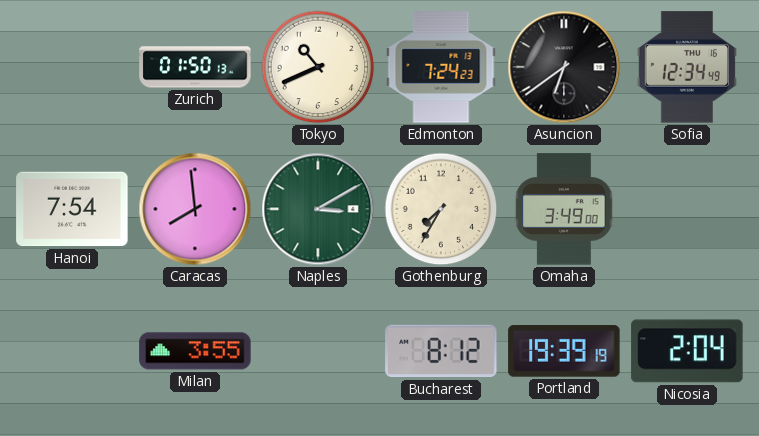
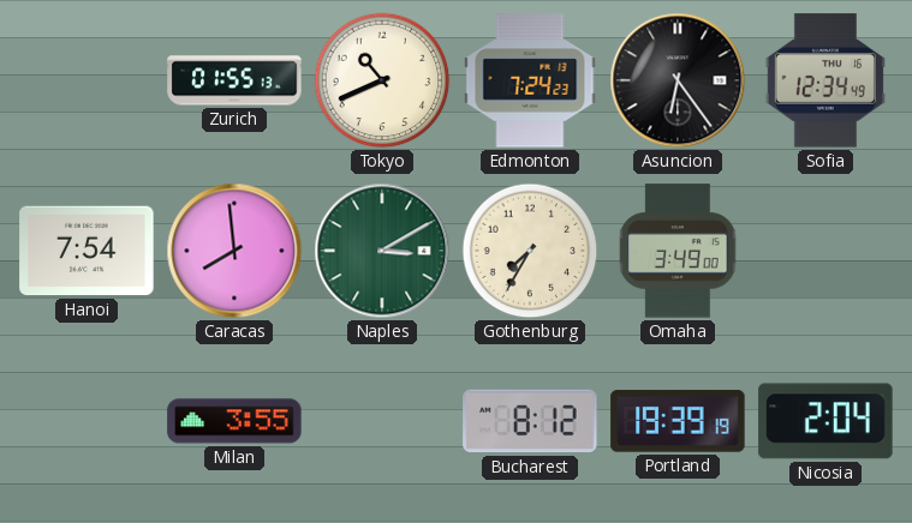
Zurich: 01:50 -> 01:55
Asuncion: 6:39 -> 6:24
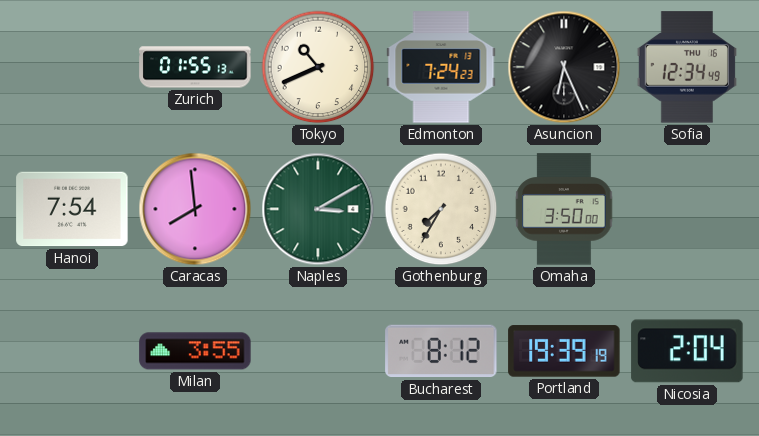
Asuncion: 6:24 -> 6:26
Omaha: 3:49 -> 3:50
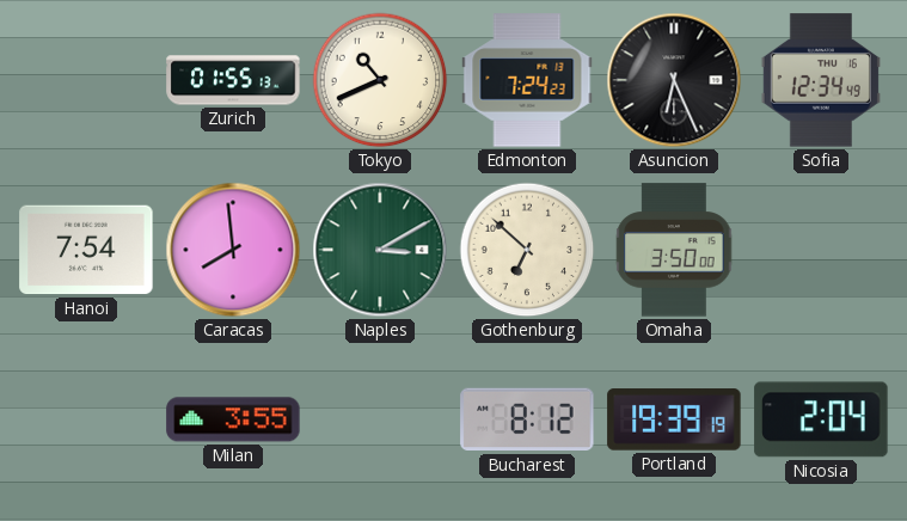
Gothenburg: 7:35 -> 6:52
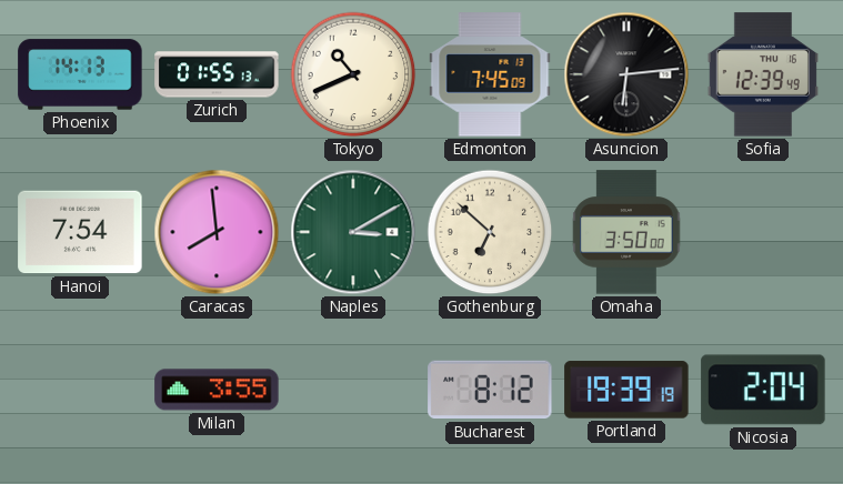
Phoenix: none -> 14:13
Edmonton: 7:24 -> 7:45
Asuncion: 6:26 -> 6:14
Sofia: 12:34 -> 12:39
